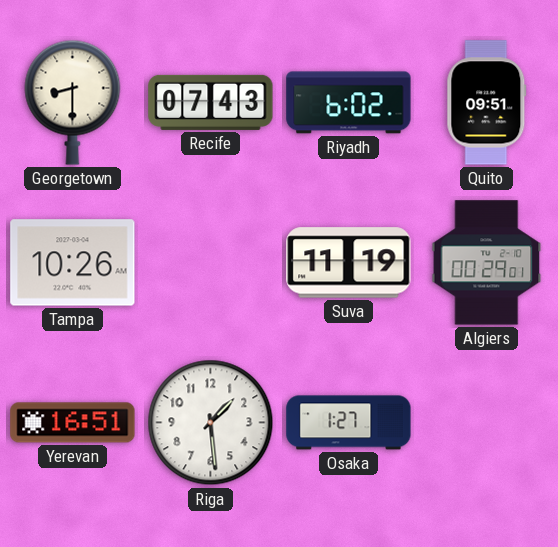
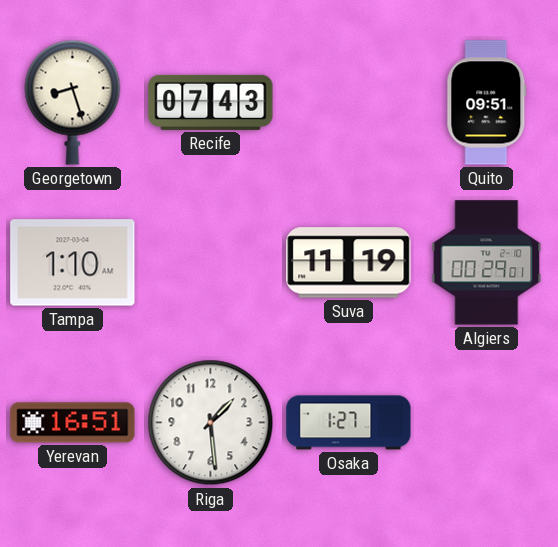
Georgetown: 8:30 -> 8:27
Riyadh: 6:02 -> none
Tampa: 10:26 -> 1:10
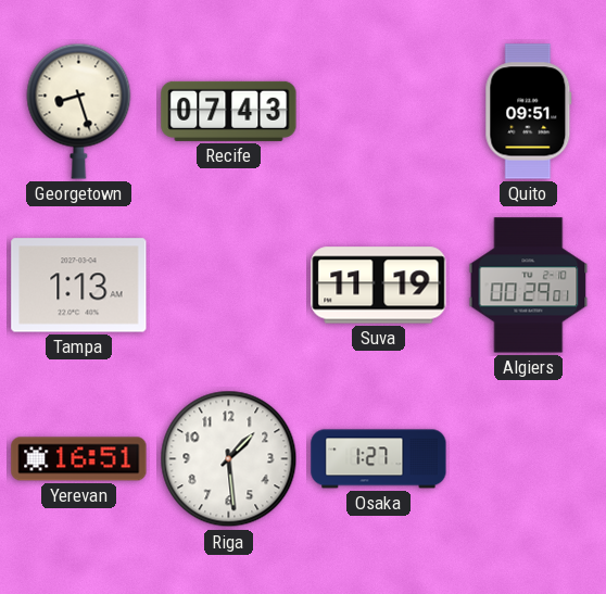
Tampa: 1:10 -> 1:13
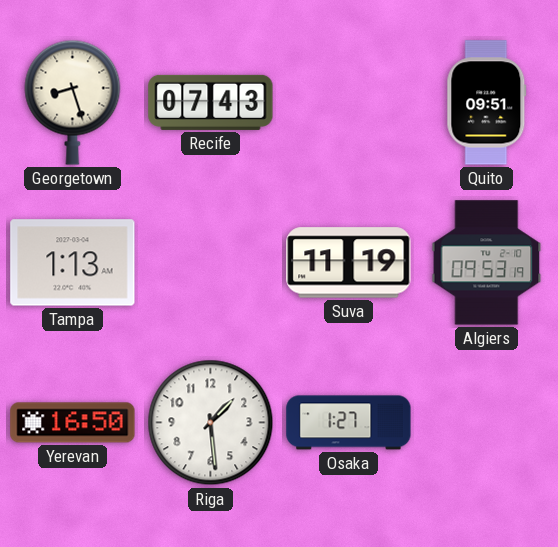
Algiers: 00:29 -> 09:53
Yerevan: 16:51 -> 16:50
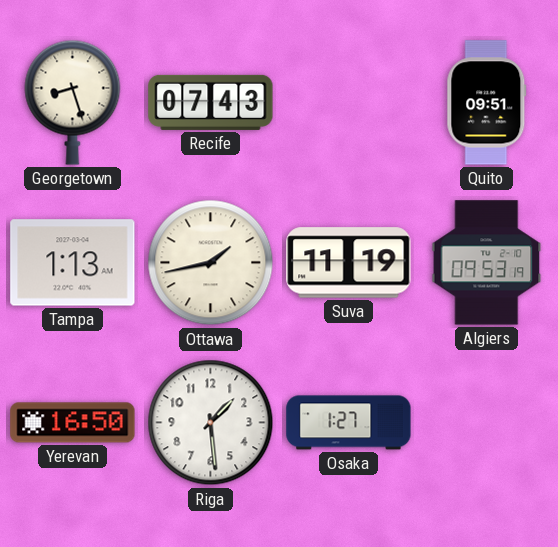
Ottawa: none -> 1:43
